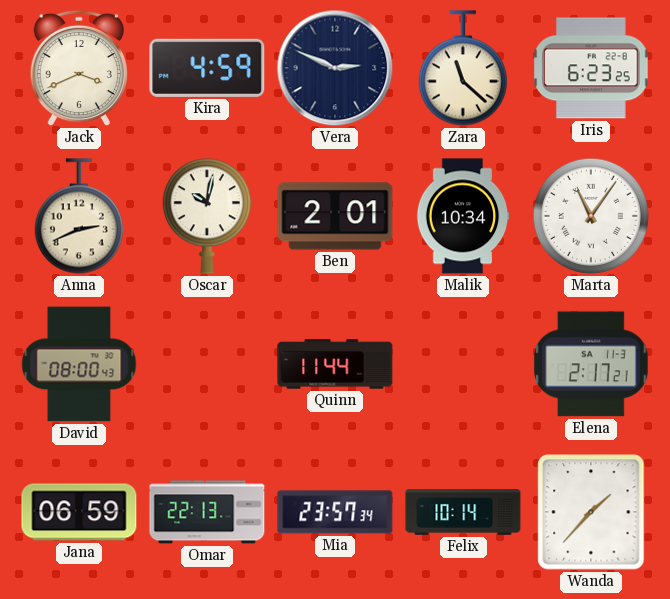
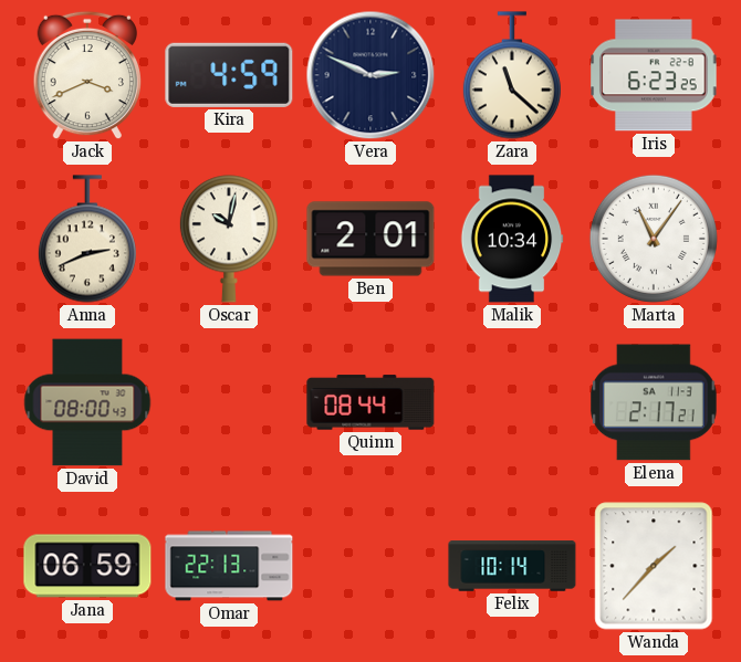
Quinn: 11:44 -> 08:44
Mia: 23:57 -> none
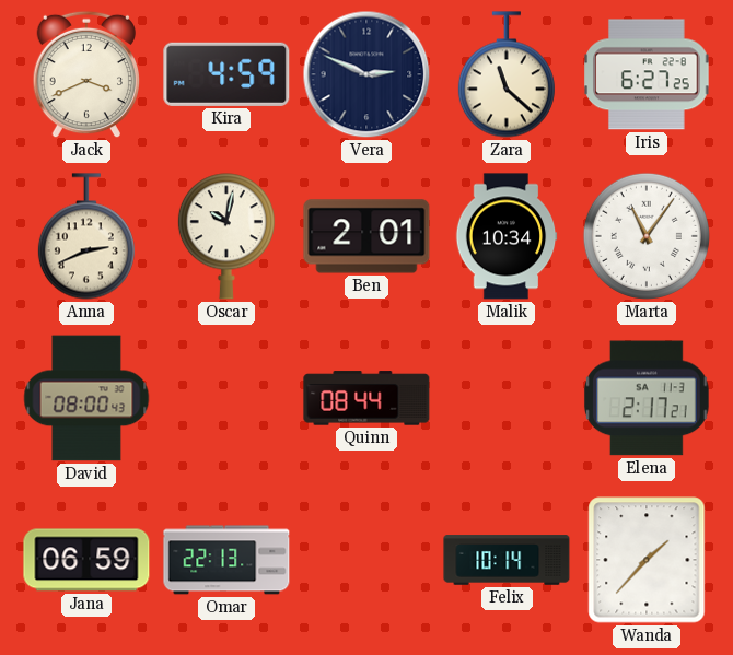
Iris: 6:23 -> 6:27
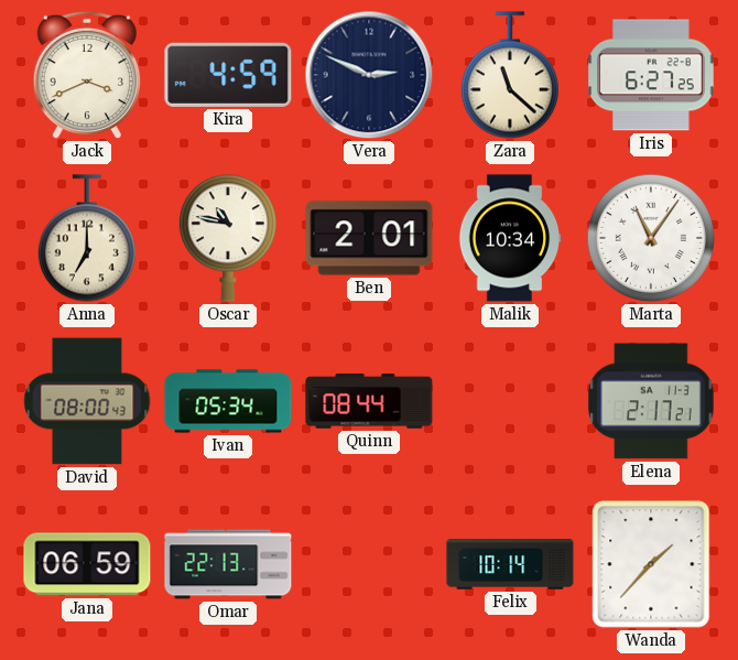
Anna: 2:41 -> 7:00
Oscar: 10:02 -> 10:47
Ivan: none -> 05:34
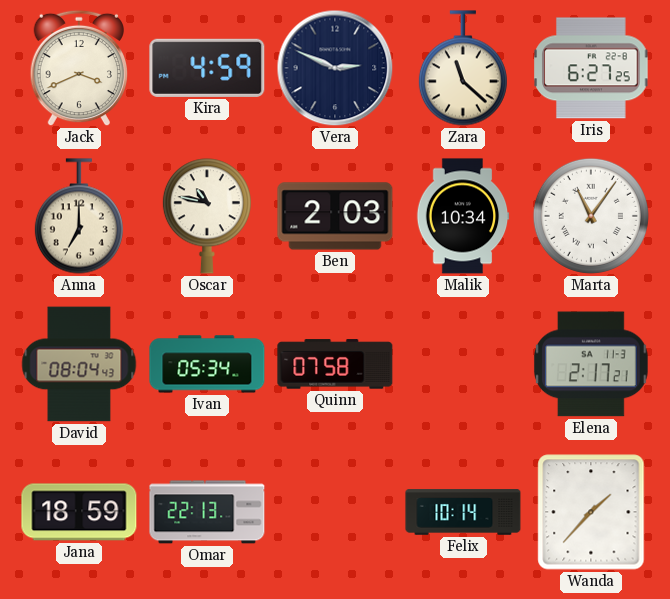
Ben: 2:01 -> 2:03
David: 08:00 -> 08:04
Quinn: 08:44 -> 07:58
Jana: 06:59 -> 18:59
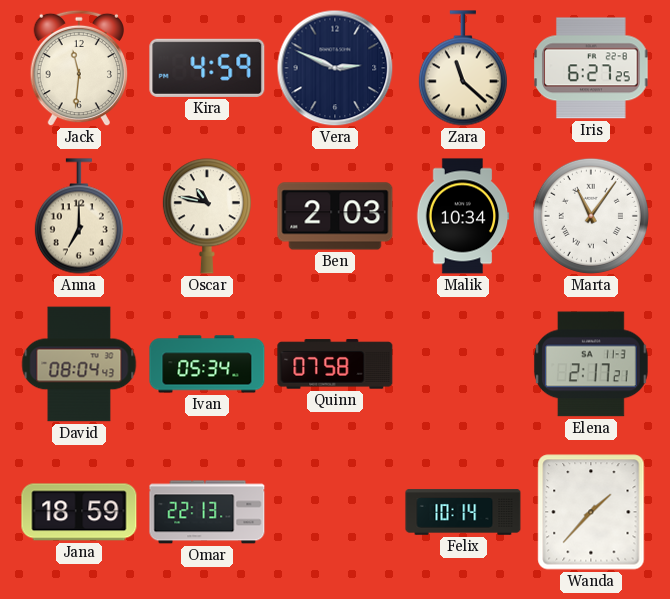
Jack: 3:41 -> 11:31
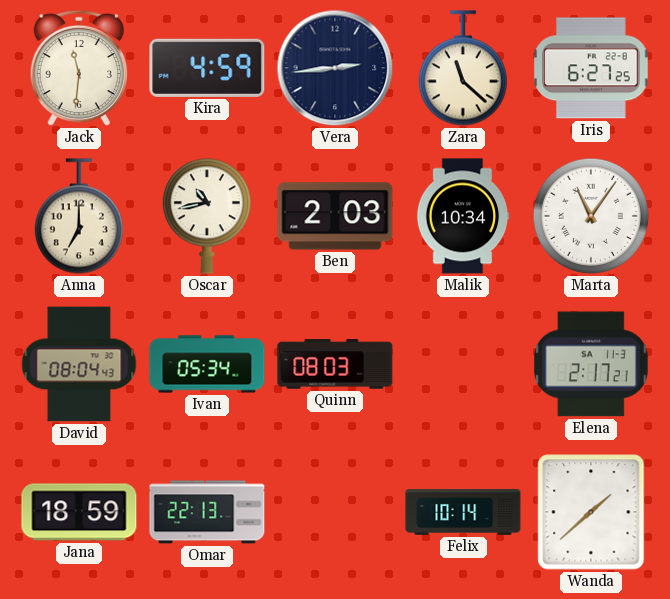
Vera: 2:49 -> 2:44
Oscar: 10:47 -> 10:43
Quinn: 07:58 -> 08:03
Wanda: 1:37 -> 1:38
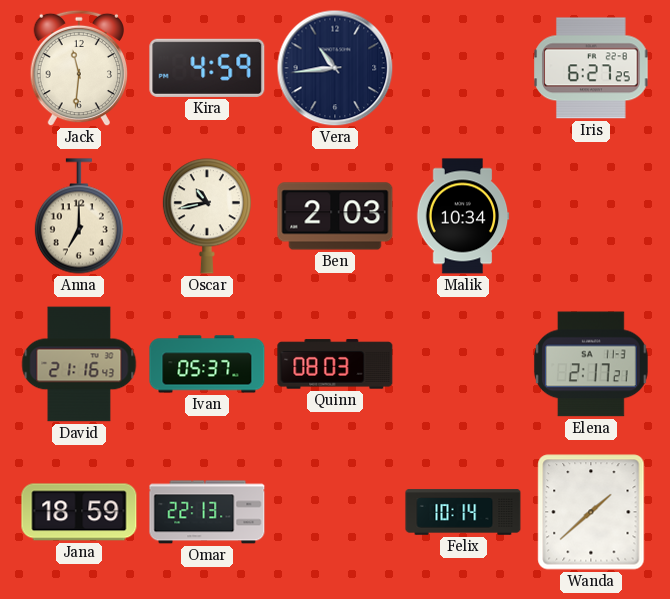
Vera: 2:44 -> 10:44
Zara: 11:22 -> none
Marta: 11:06 -> none
David: 08:04 -> 21:16
Ivan: 05:34 -> 05:37
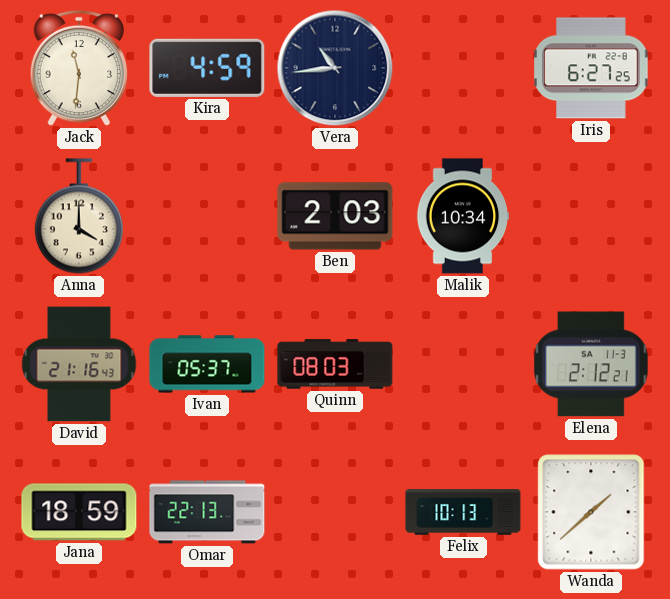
Anna: 7:00 -> 4:00
Oscar: 10:43 -> none
Elena: 2:17 -> 2:12
Felix: 10:14 -> 10:13
